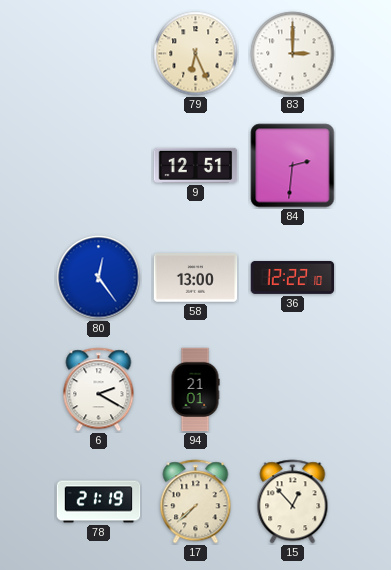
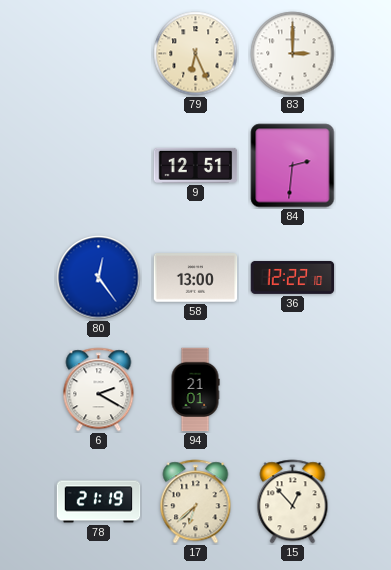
17: 7:38 -> 6:38
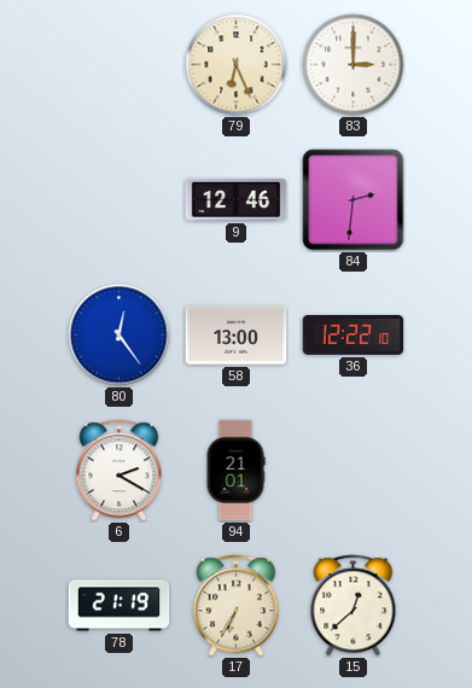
9: 12:51 -> 12:46
17: 6:38 -> 6:35
15: 12:53 -> 12:38
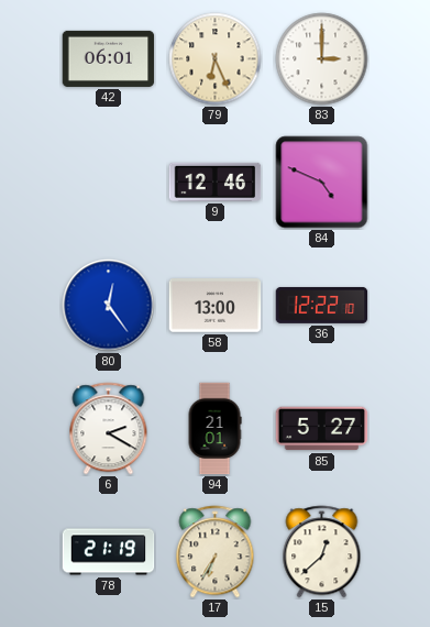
42: none -> 06:01
84: 2:31 -> 4:49
85: none -> 5:27
